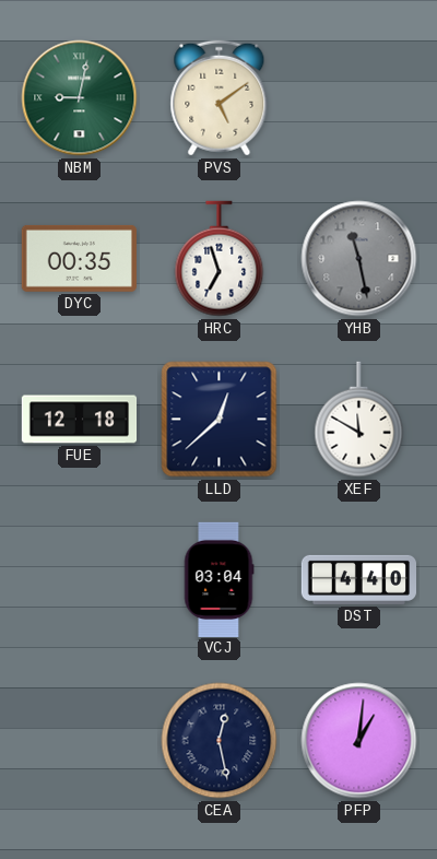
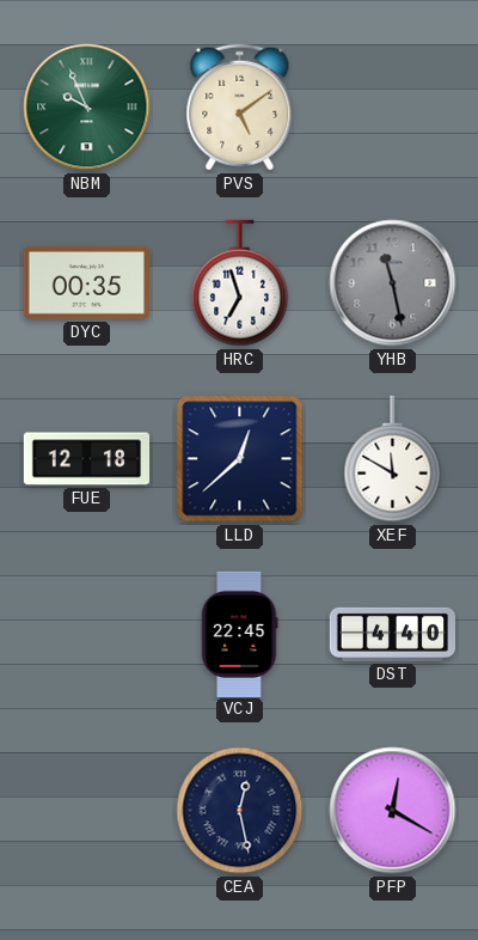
NBM: 9:02 -> 9:56
VCJ: 03:04 -> 22:45
PFP: 1:01 -> 12:20
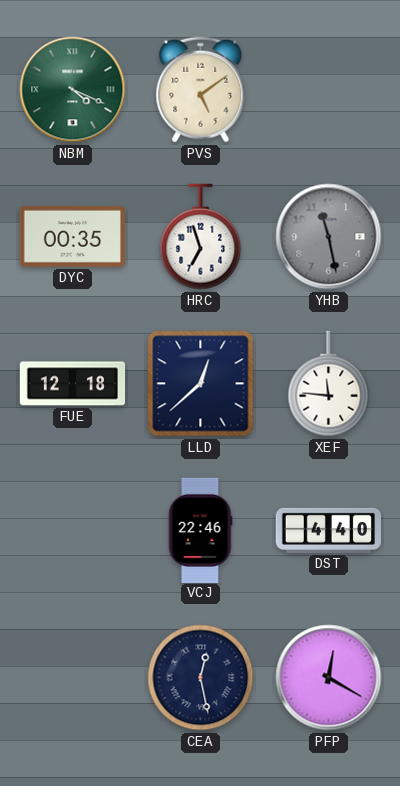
NBM: 9:56 -> 4:19
XEF: 11:50 -> 11:46
VCJ: 22:45 -> 22:46
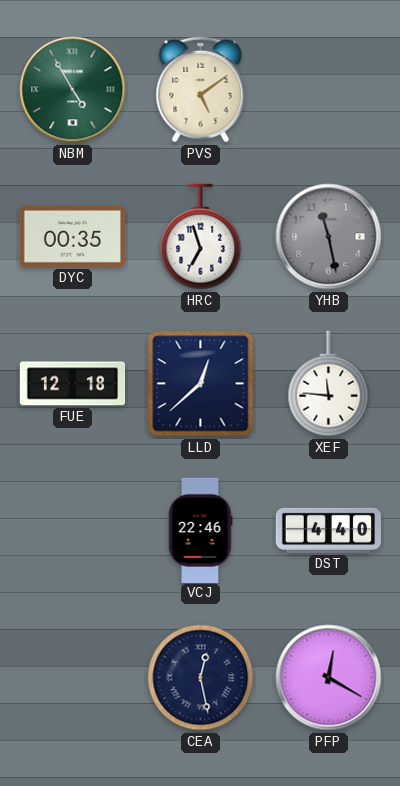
NBM: 4:19 -> 4:55
